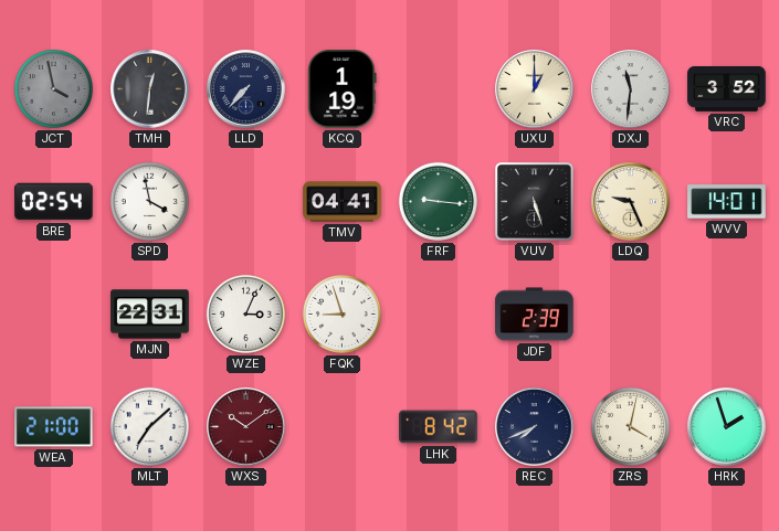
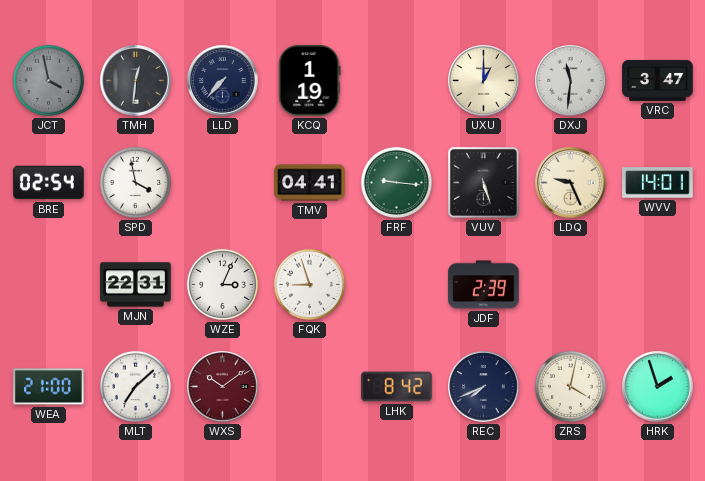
VRC: 3:52 -> 3:47
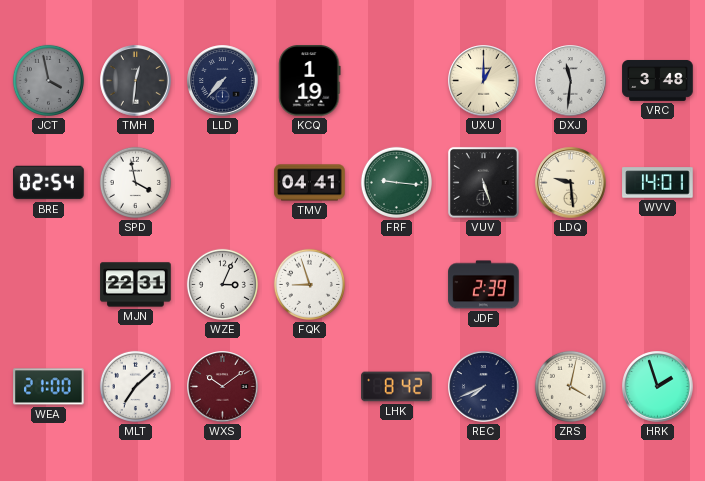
VRC: 3:47 -> 3:48
LDQ: 9:26 -> 9:29
